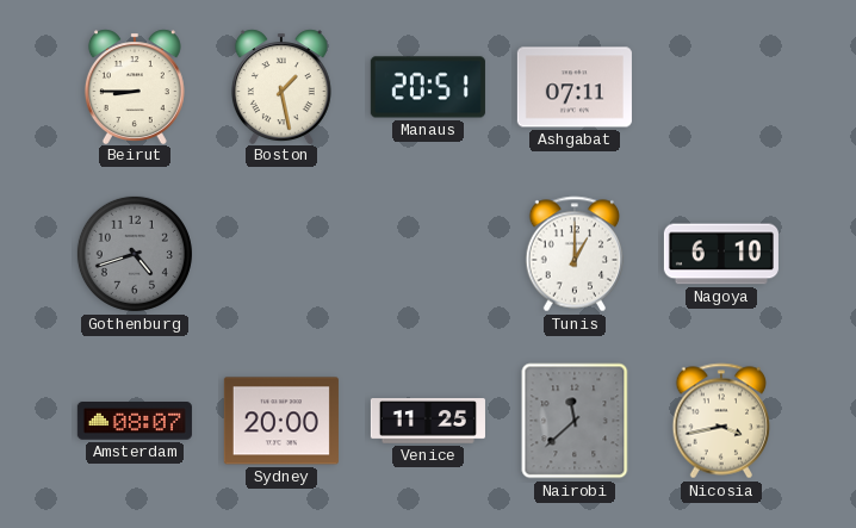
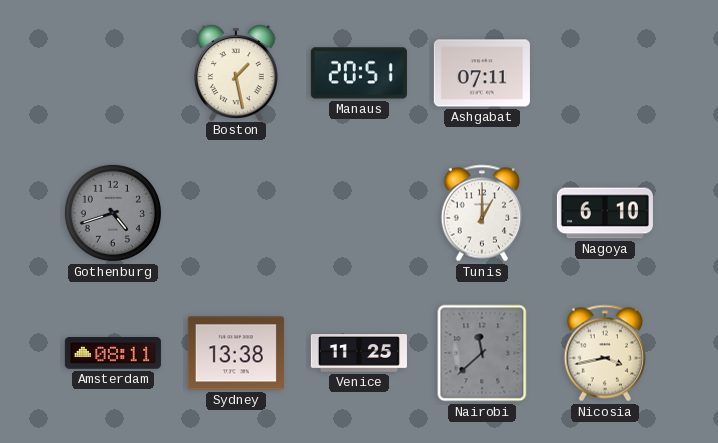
Beirut: 8:45 -> none
Amsterdam: 08:07 -> 08:11
Sydney: 20:00 -> 13:38
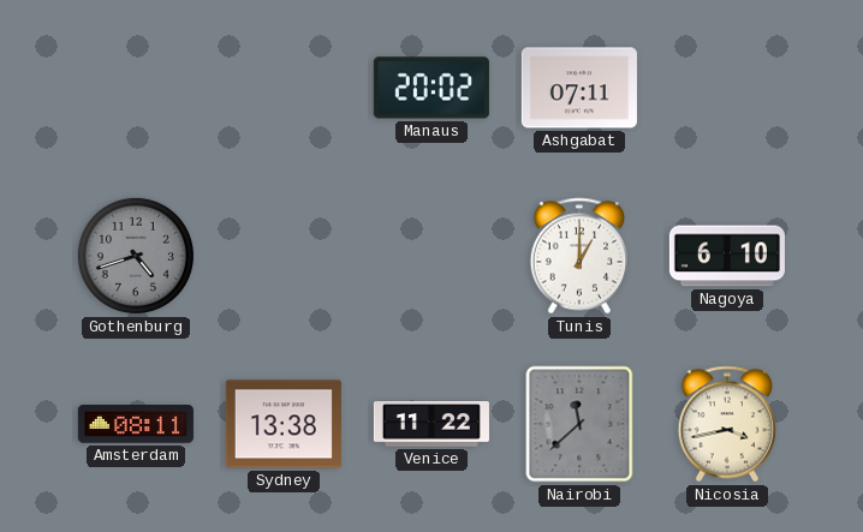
Boston: 1:28 -> none
Manaus: 20:51 -> 20:02
Venice: 11:25 -> 11:22
